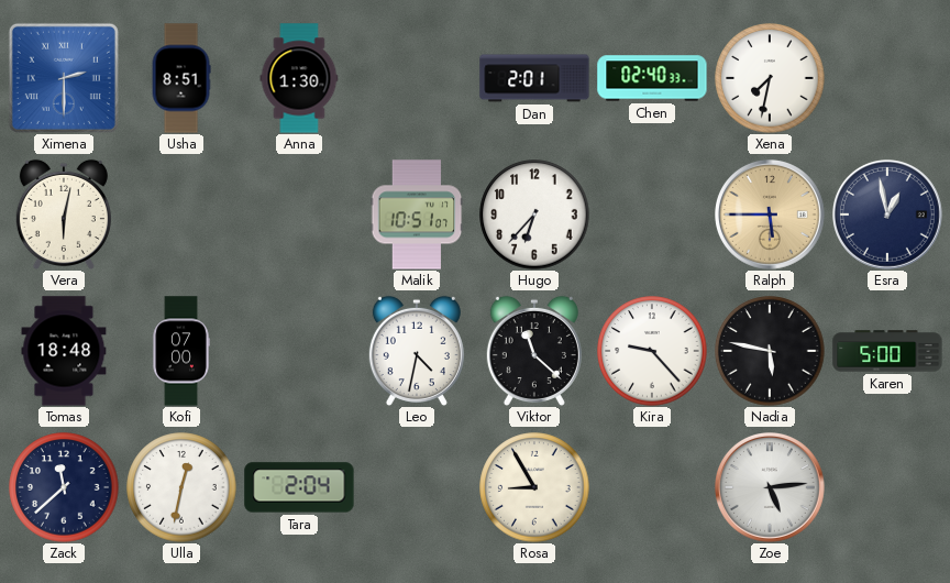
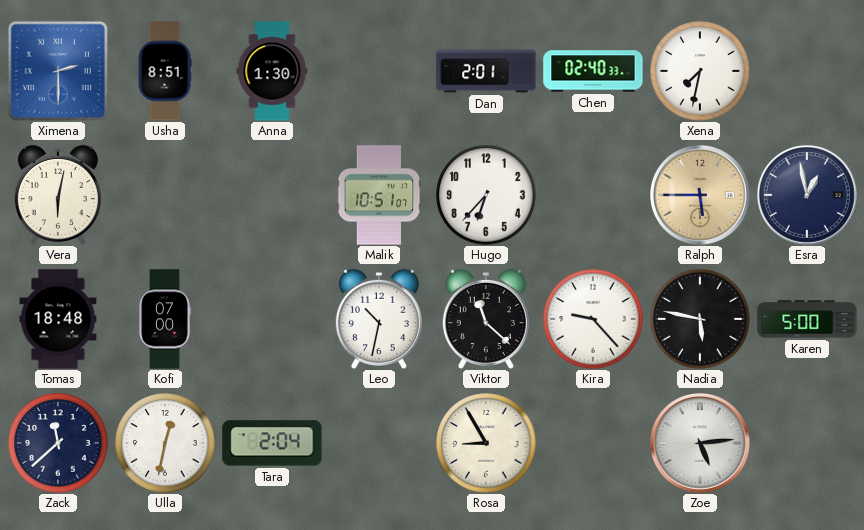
Leo: 4:32 -> 10:32
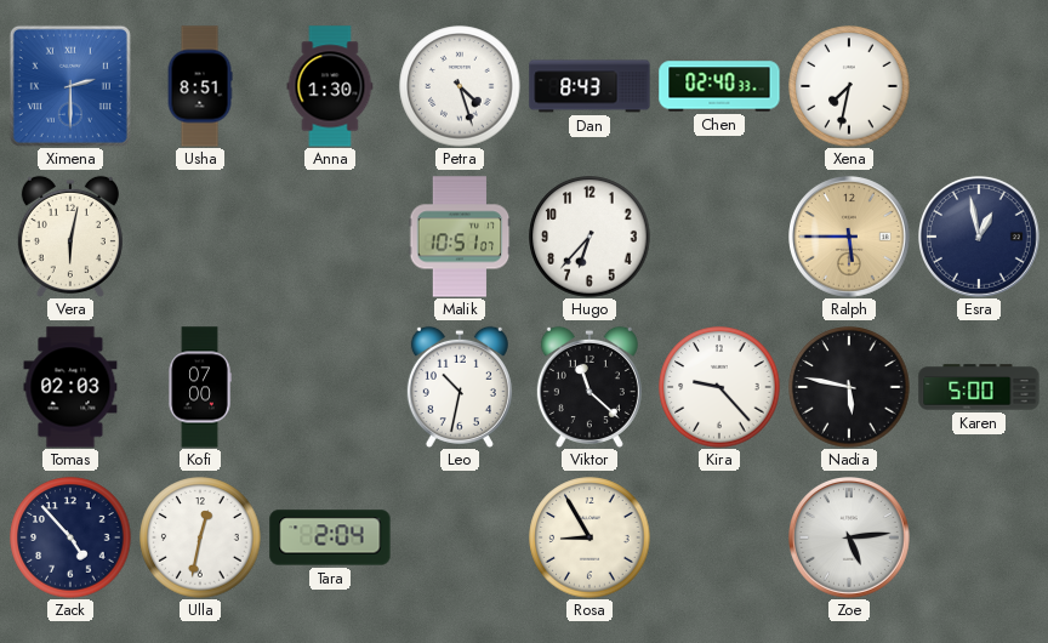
Petra: none -> 4:27
Dan: 2:01 -> 8:43
Tomas: 18:48 -> 02:03
Zack: 11:38 -> 4:53
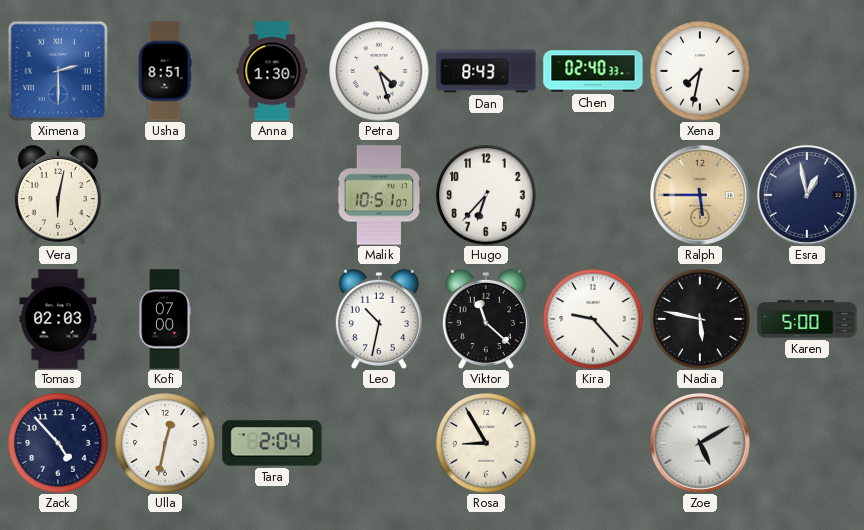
Zoe: 5:14 -> 5:10
